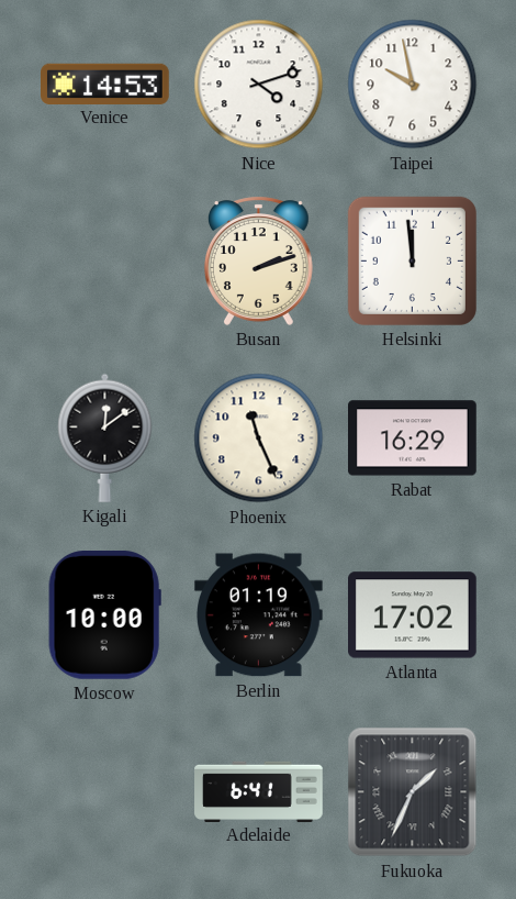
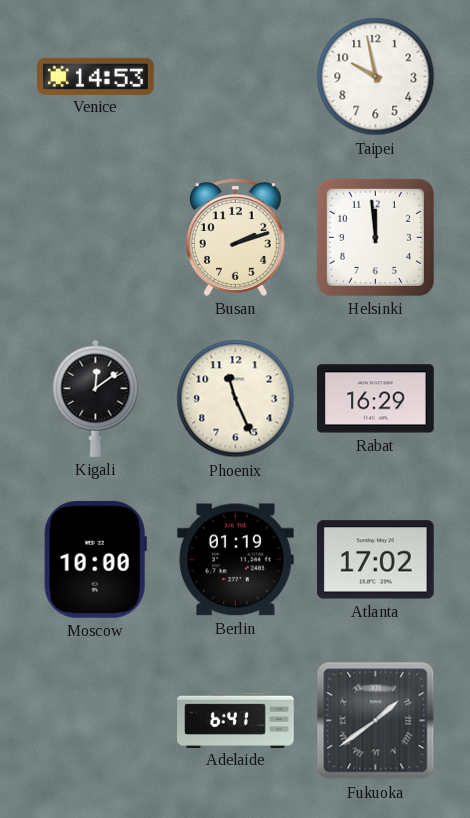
Nice: 4:12 -> none
Fukuoka: 1:34 -> 1:39
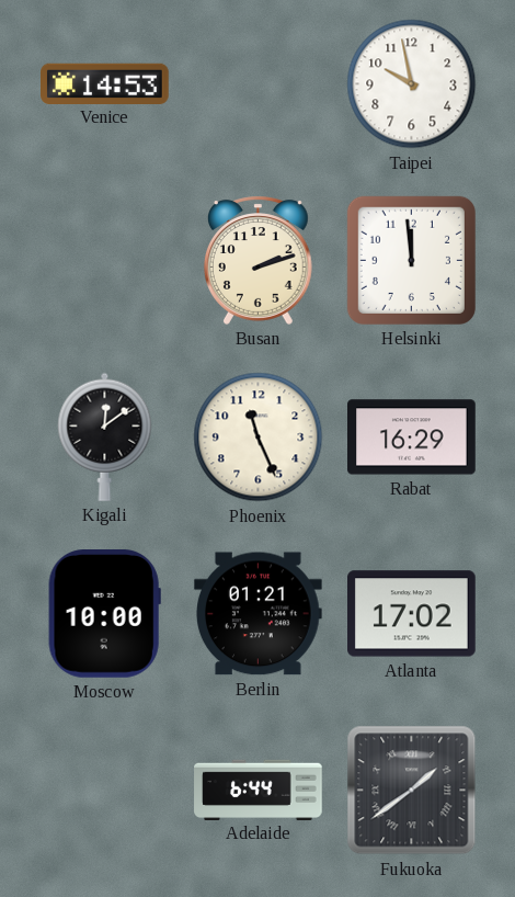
Berlin: 01:19 -> 01:21
Adelaide: 6:41 -> 6:44
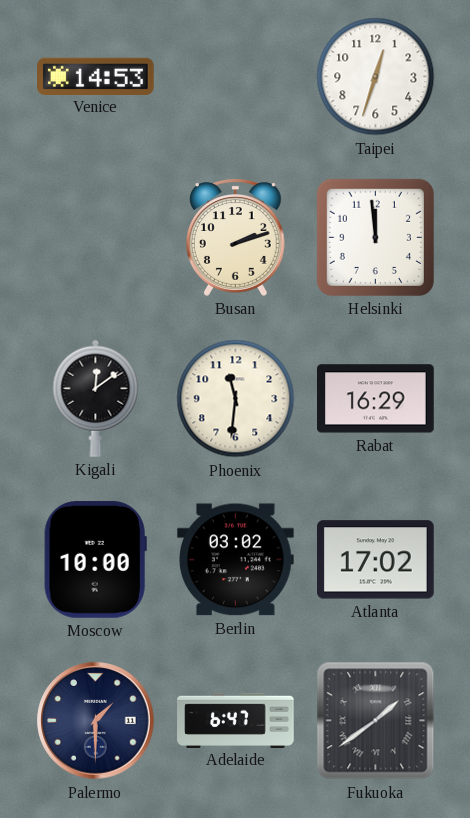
Taipei: 9:58 -> 12:33
Phoenix: 11:26 -> 11:31
Berlin: 01:21 -> 03:02
Palermo: none -> 1:30
Adelaide: 6:44 -> 6:47
